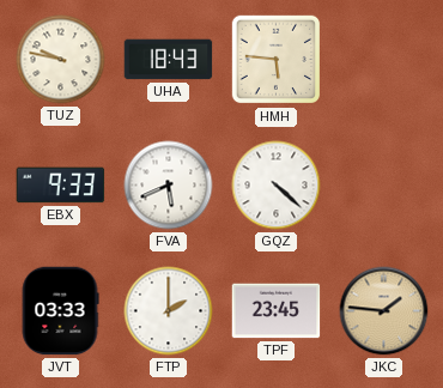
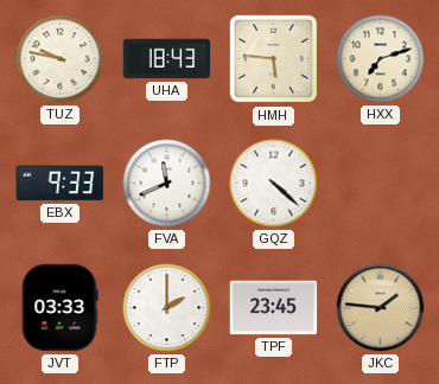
HXX: none -> 7:12
FVA: 5:41 -> 11:41
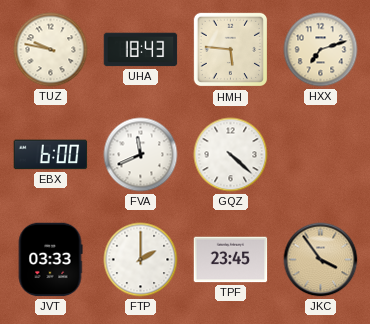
EBX: 9:33 -> 6:00
JKC: 1:46 -> 3:54
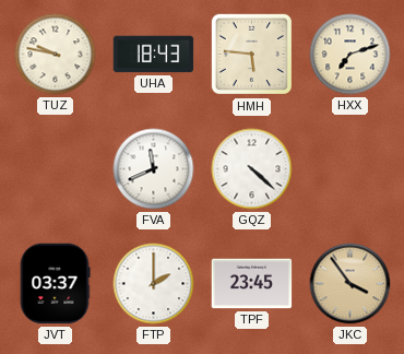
EBX: 6:00 -> none
JVT: 03:33 -> 03:37
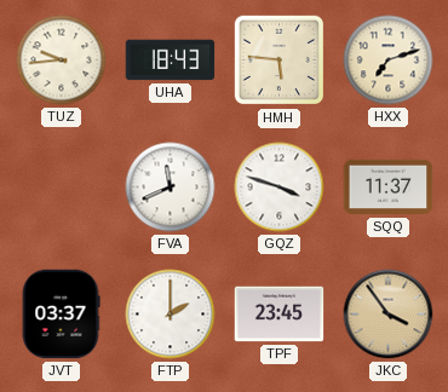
TUZ: 9:47 -> 9:44
GQZ: 4:22 -> 3:48
SQQ: none -> 11:37
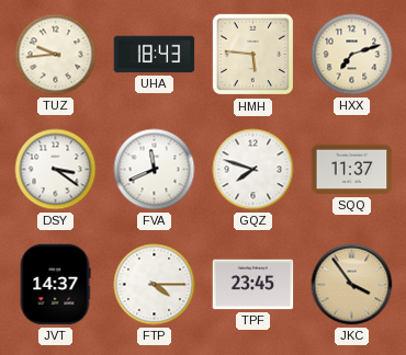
DSY: none -> 3:21
GQZ: 3:48 -> 7:48
JVT: 03:37 -> 14:37
FTP: 2:00 -> 4:15
